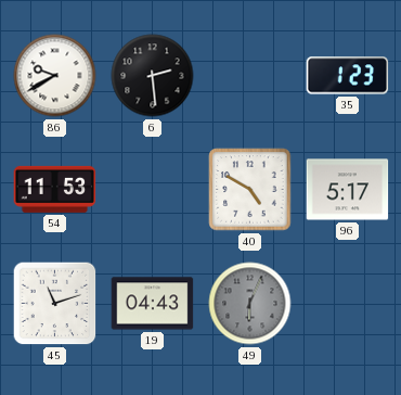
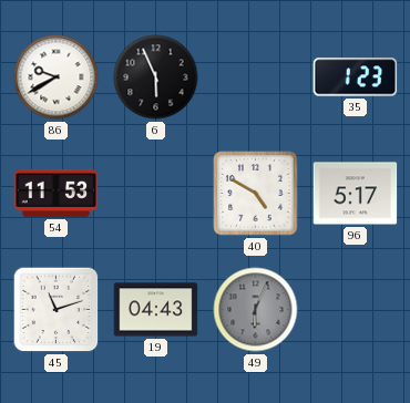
6: 2:29 -> 5:56
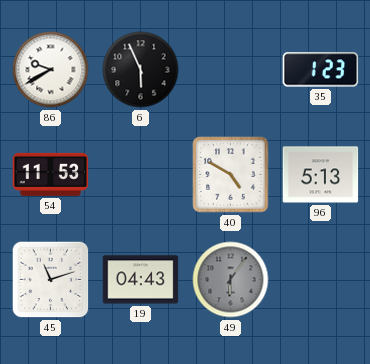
96: 5:17 -> 5:13
49: 6:04 -> 6:06
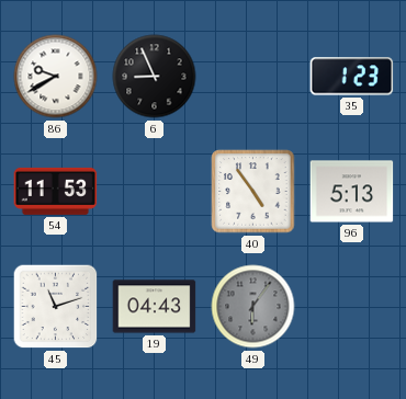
6: 5:56 -> 8:56
40: 4:50 -> 4:54
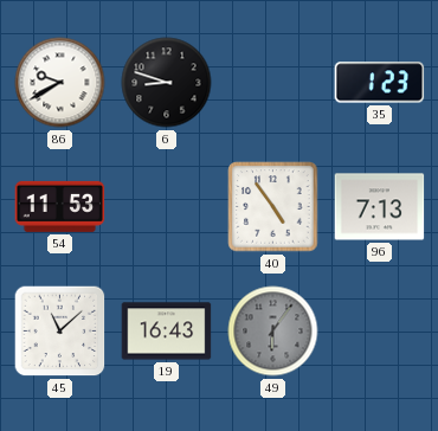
6: 8:56 -> 8:48
96: 5:13 -> 7:13
45: 11:12 -> 11:08
19: 04:43 -> 16:43
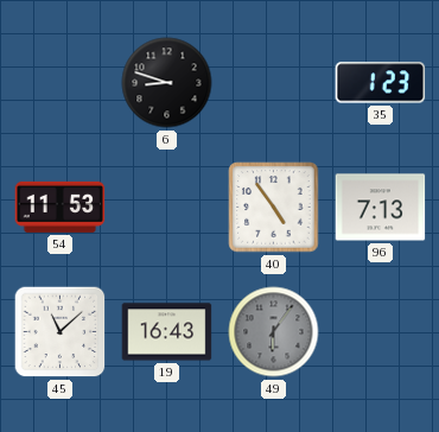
86: 9:40 -> none
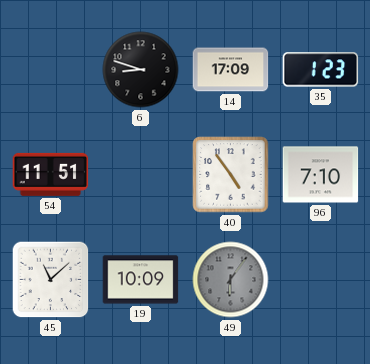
14: none -> 17:09
54: 11:53 -> 11:51
96: 7:13 -> 7:10
19: 16:43 -> 10:09
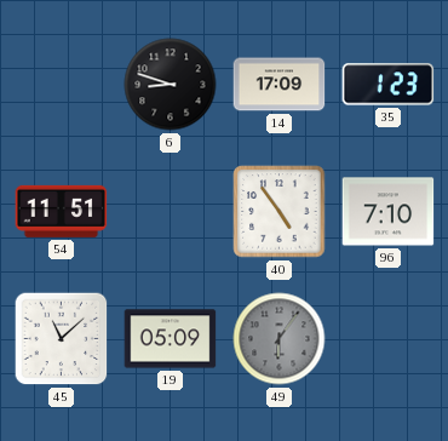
19: 10:09 -> 05:09
